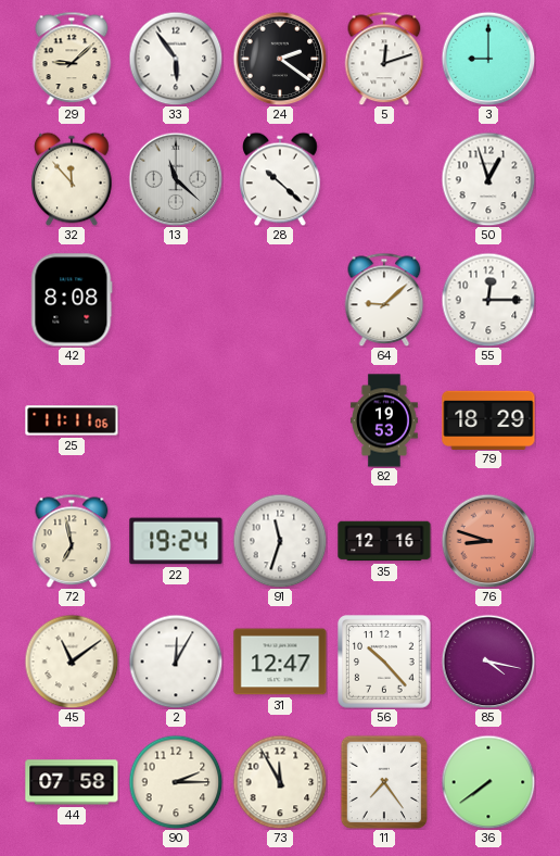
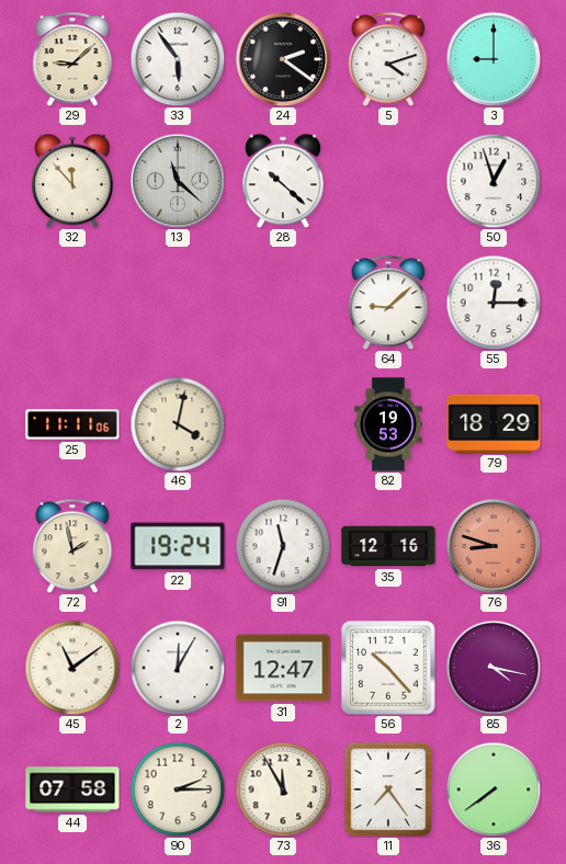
5: 12:12 -> 4:12
42: 8:08 -> none
46: none -> 4:02
72: 6:58 -> 1:58
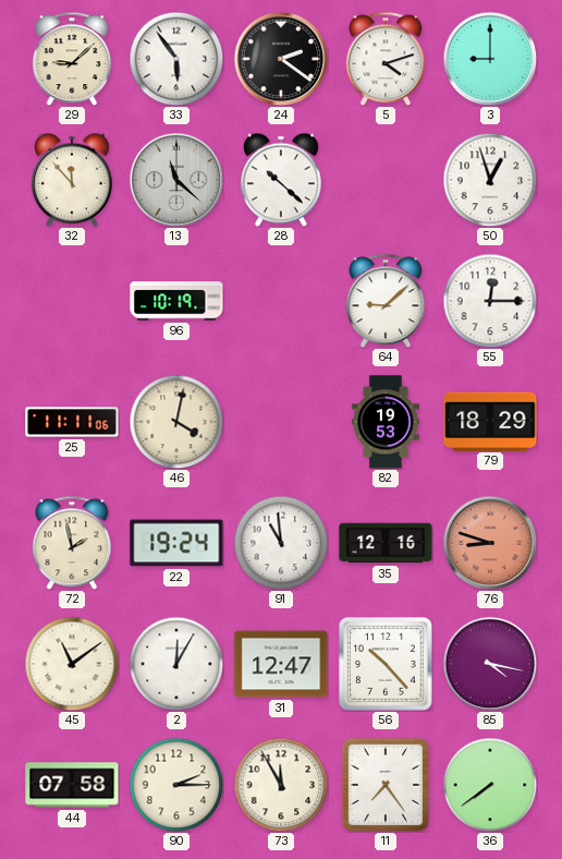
96: none -> 10:19
91: 11:33 -> 10:59
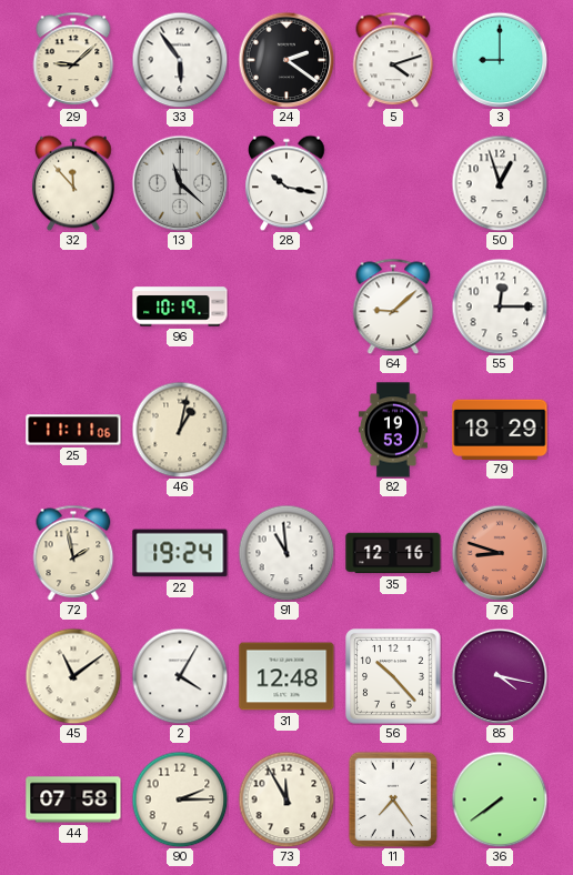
28: 10:22 -> 10:17
46: 4:02 -> 1:02
2: 12:05 -> 4:05
31: 12:47 -> 12:48
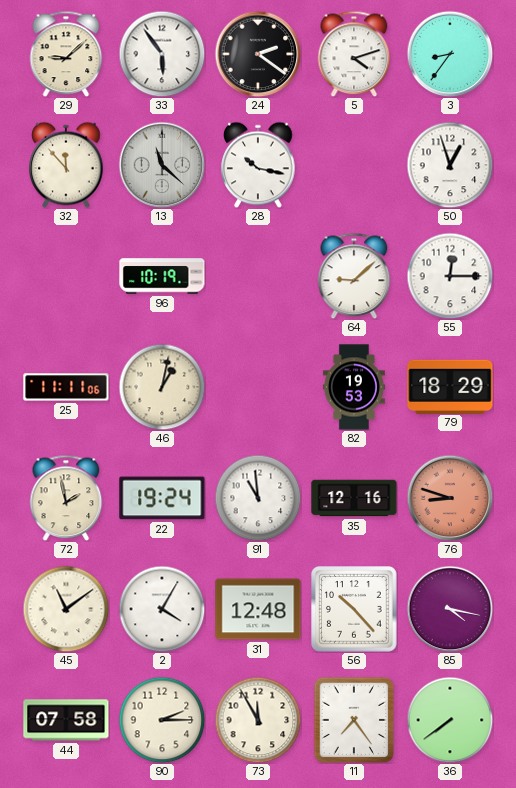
3: 9:00 -> 8:36
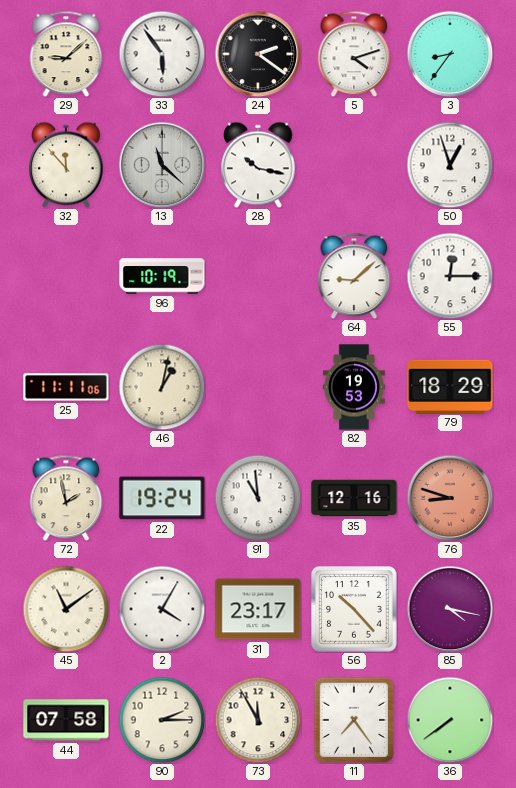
31: 12:48 -> 23:17
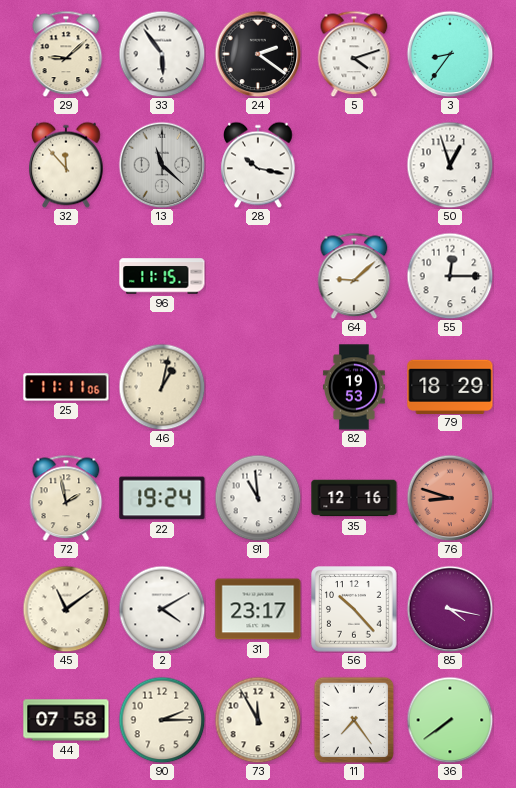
96: 10:19 -> 11:15
2: 4:05 -> 4:10
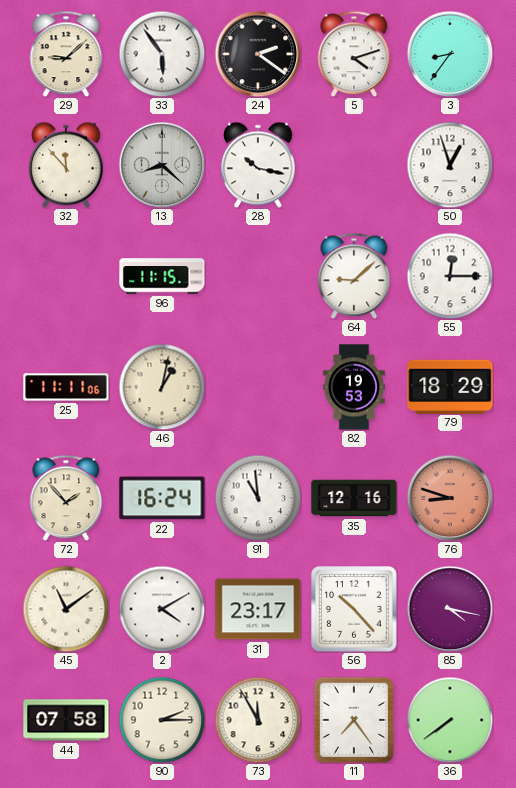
13: 11:22 -> 8:22
72: 1:58 -> 1:53
22: 19:24 -> 16:24
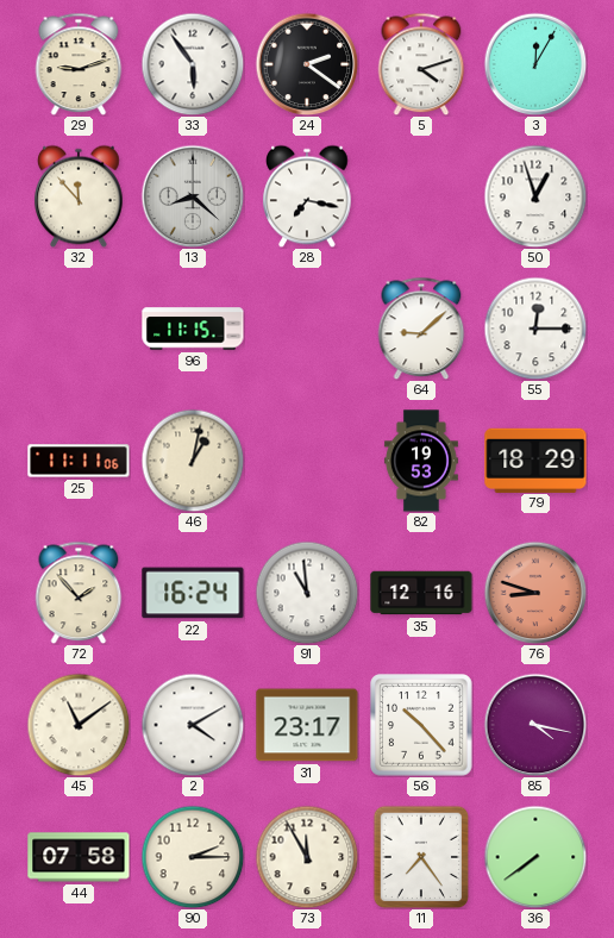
29: 9:08 -> 9:12
3: 8:36 -> 12:05
28: 10:17 -> 7:17
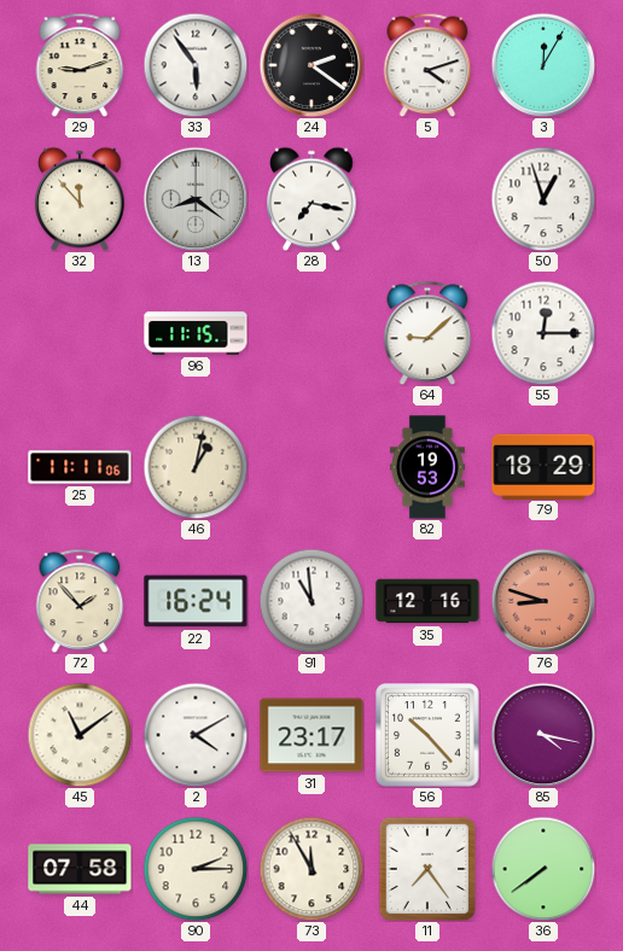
13: 8:22 -> 8:21
